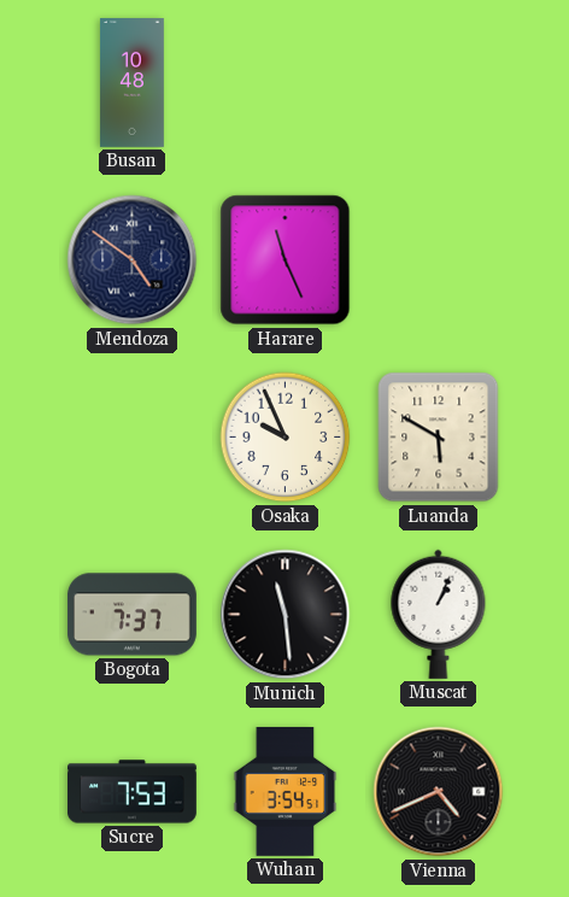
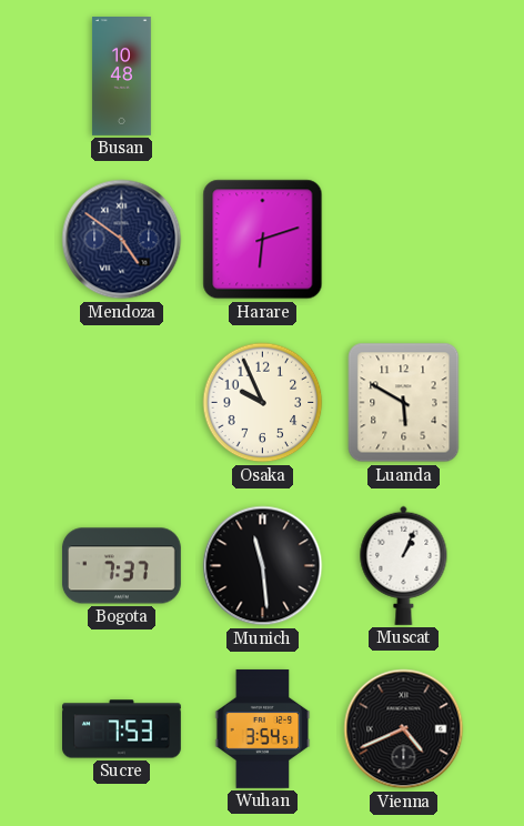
Harare: 11:26 -> 6:12
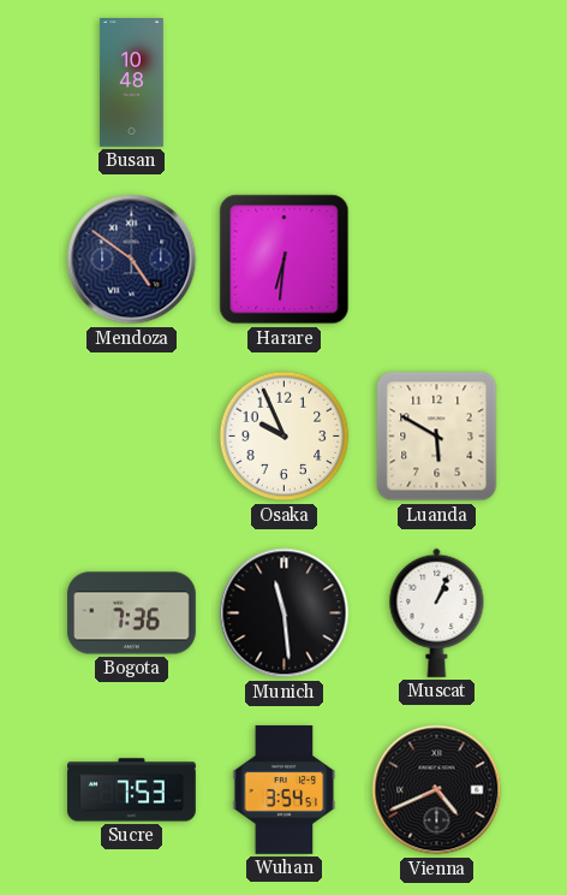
Harare: 6:12 -> 6:31
Bogota: 7:37 -> 7:36
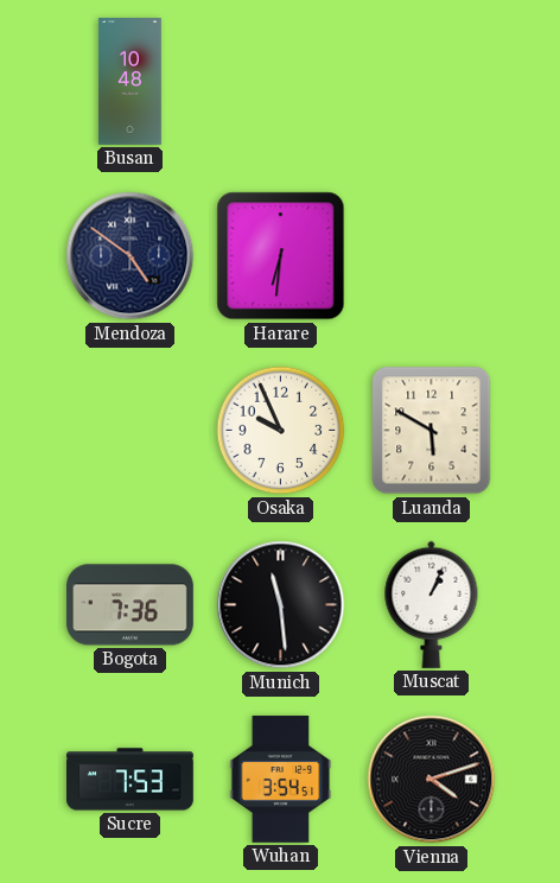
Vienna: 4:41 -> 4:12
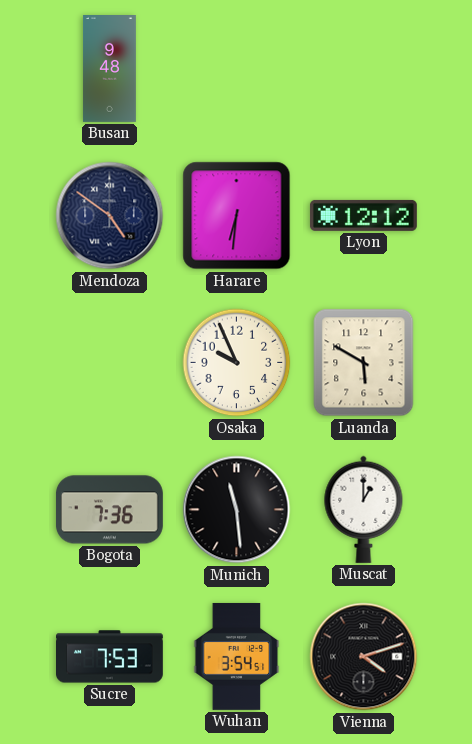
Busan: 10:48 -> 9:48
Lyon: none -> 12:12
Muscat: 1:04 -> 1:00
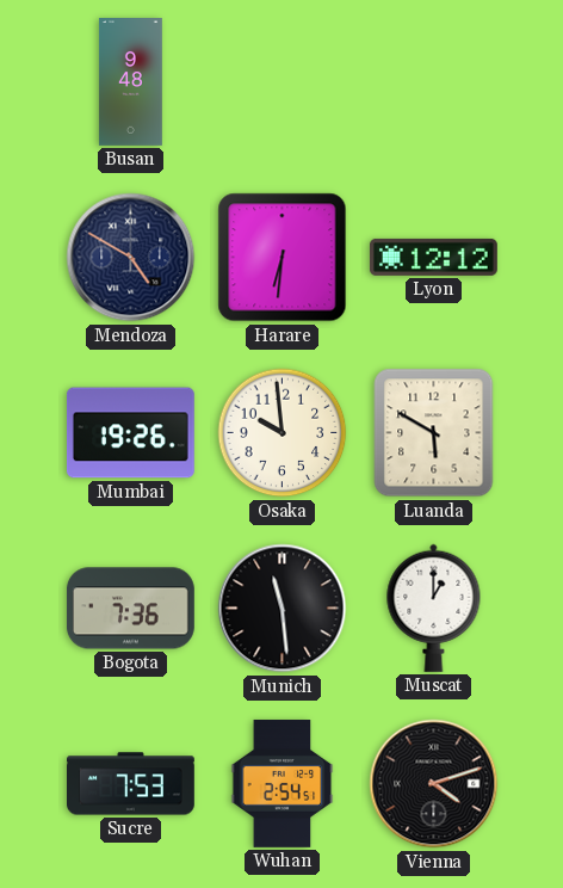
Mendoza: 4:51 -> 4:50
Mumbai: none -> 19:26
Osaka: 9:56 -> 9:59
Wuhan: 3:54 -> 2:54
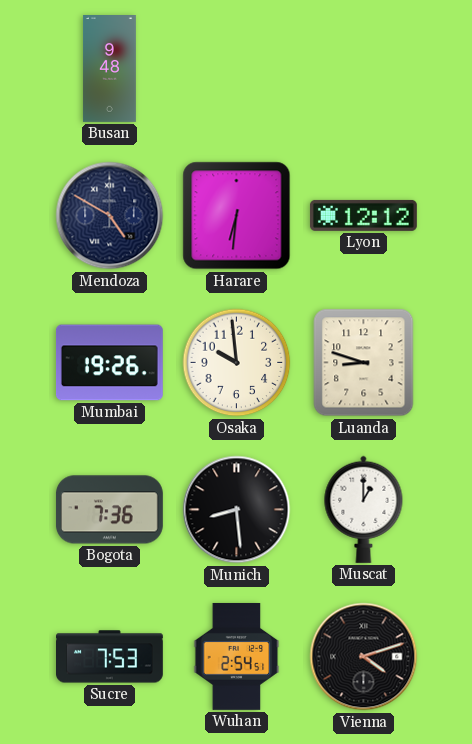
Luanda: 5:50 -> 8:48
Munich: 11:29 -> 8:29
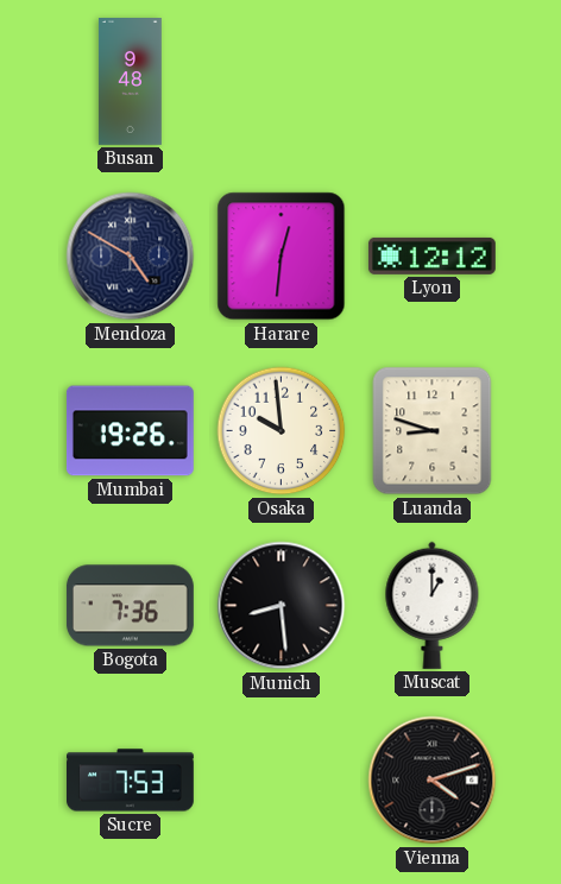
Harare: 6:31 -> 12:31
Wuhan: 2:54 -> none
